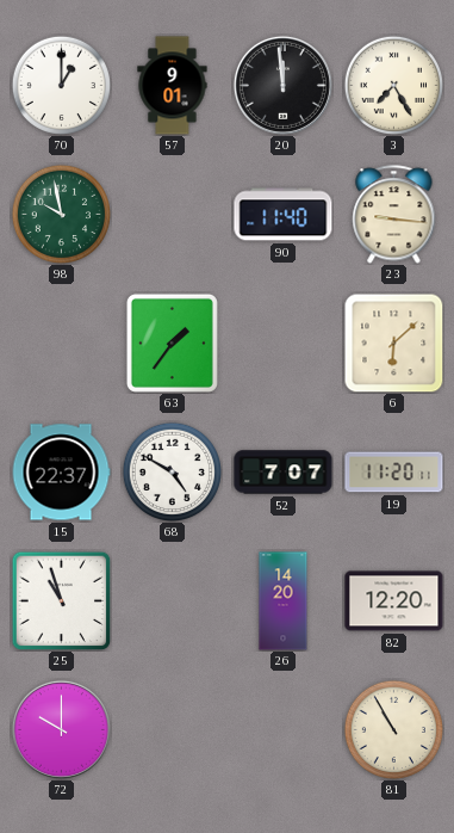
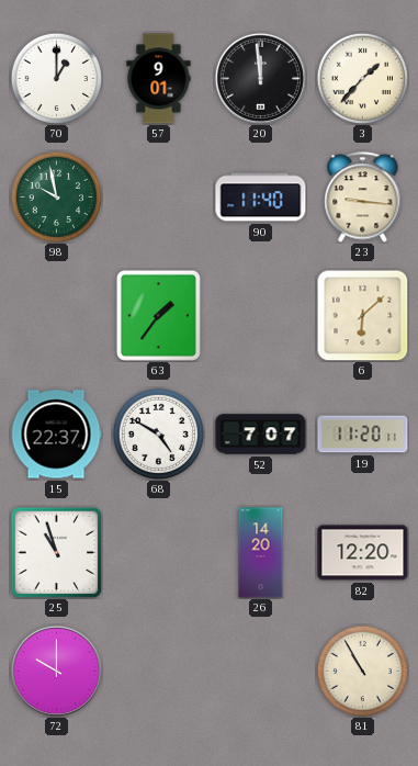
3: 7:25 -> 1:37
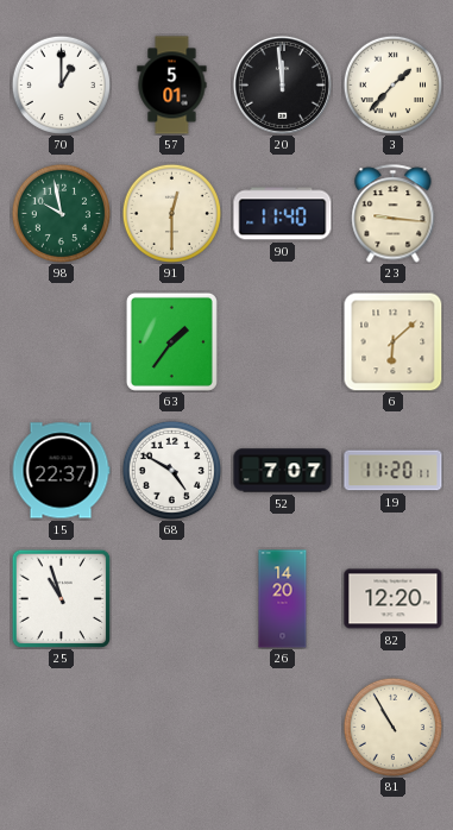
57: 9:01 -> 5:01
91: none -> 12:30
72: 10:00 -> none
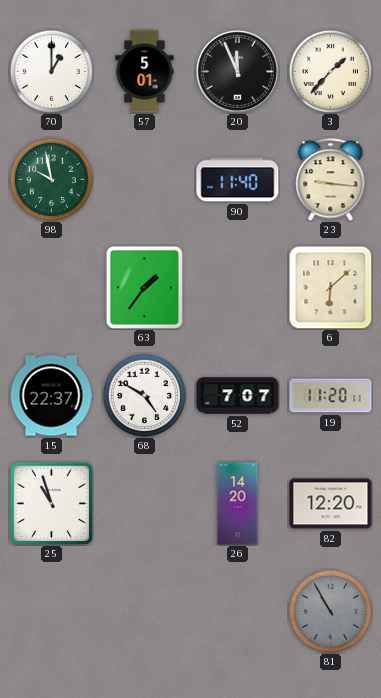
20: 11:59 -> 11:56
91: 12:30 -> none
81 dial: cream -> grey
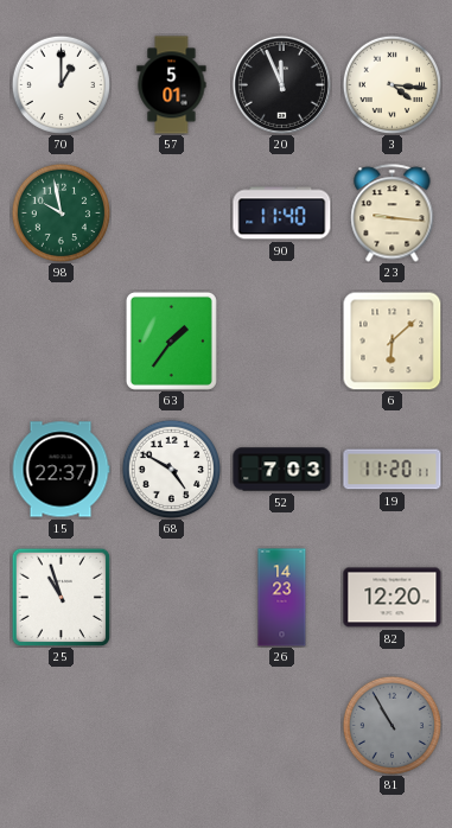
3: 1:37 -> 4:16
52: 7:07 -> 7:03
26: 14:20 -> 14:23
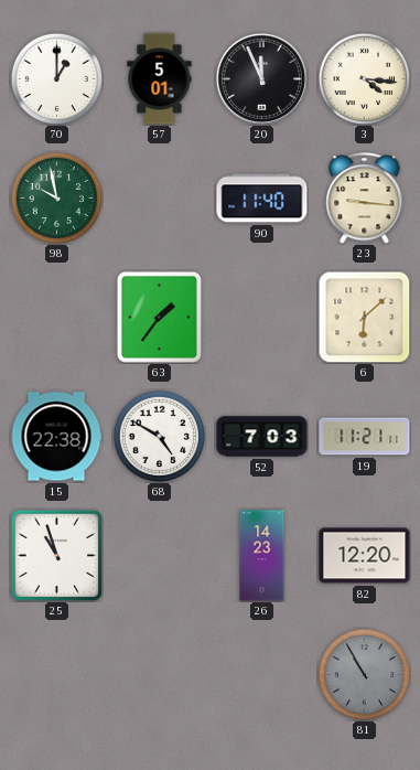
15: 22:37 -> 22:38
19: 11:20 -> 11:21
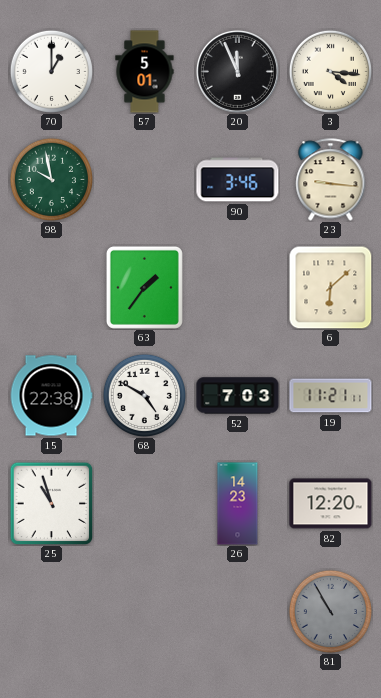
90: 11:40 -> 3:46
